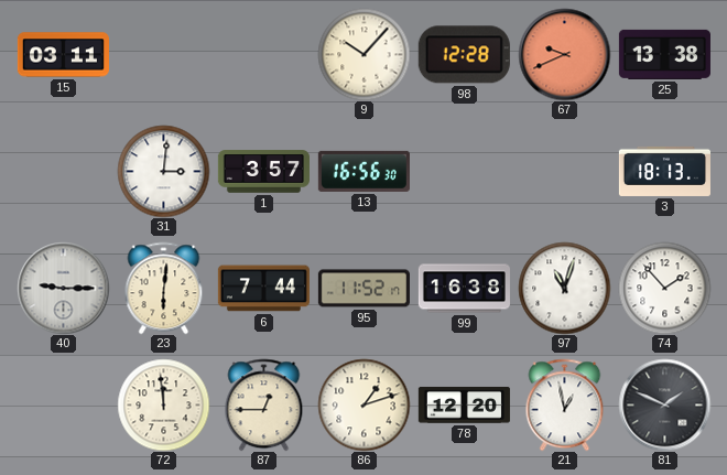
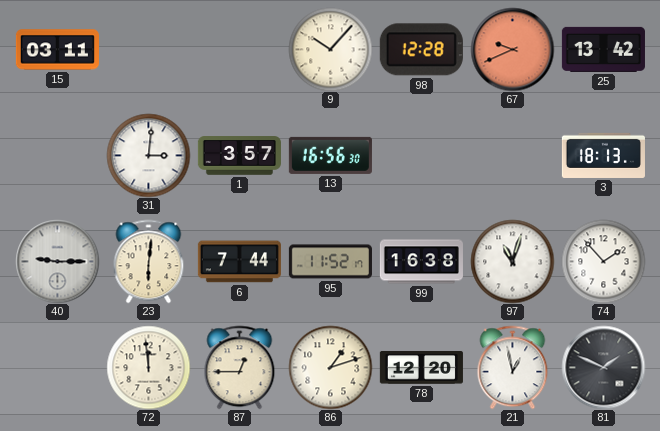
25: 13:38 -> 13:42
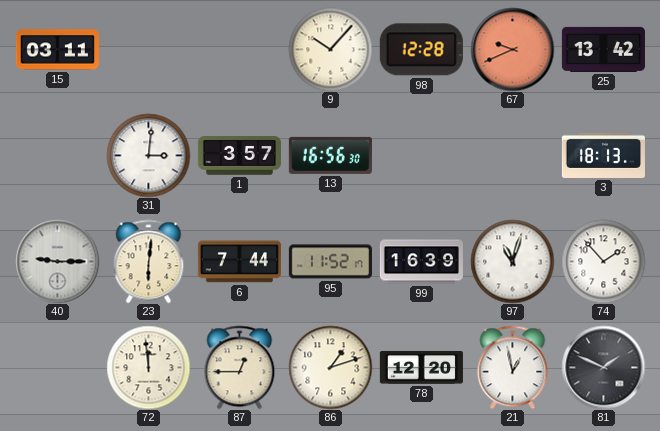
99: 16:38 -> 16:39
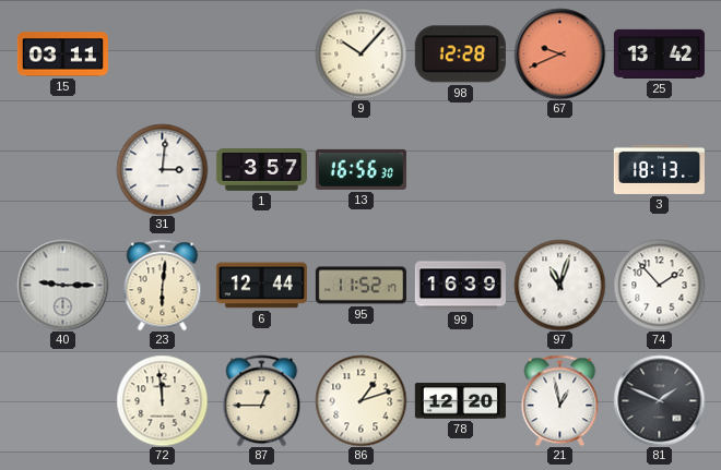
6: 7:44 -> 12:44
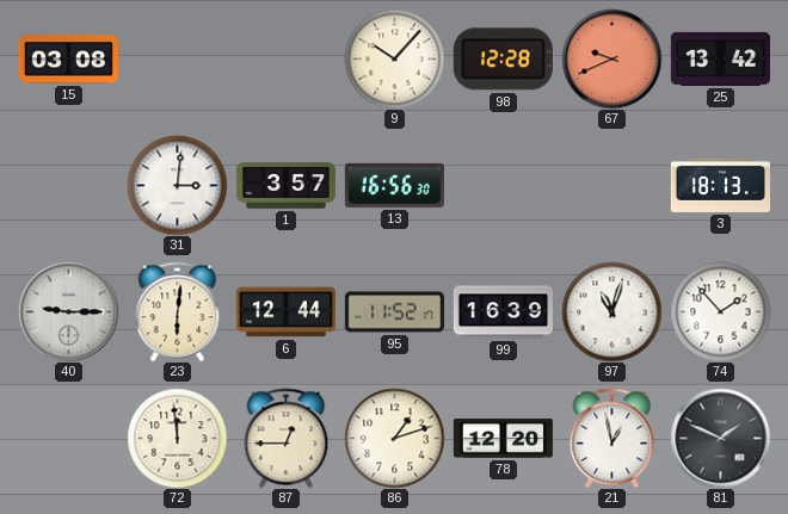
15: 03:11 -> 03:08
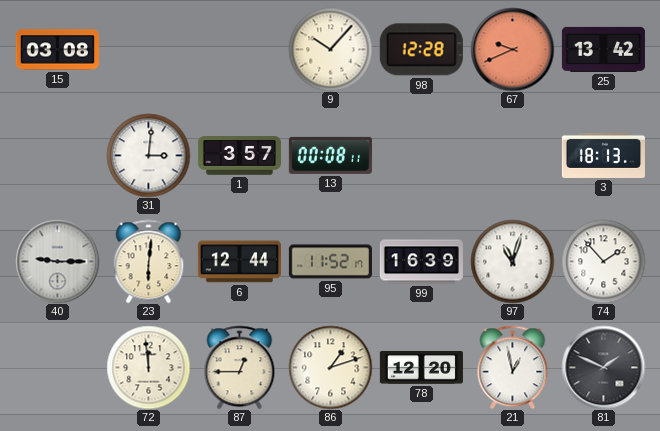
13: 16:56 -> 00:08
